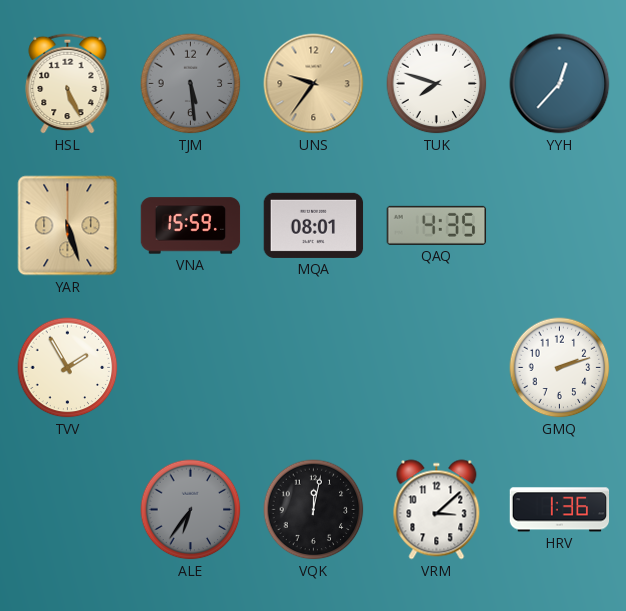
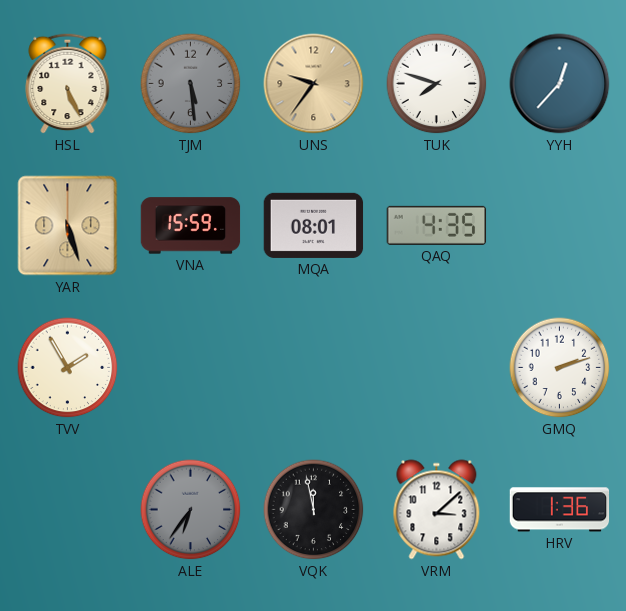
VQK: 12:02 -> 11:58
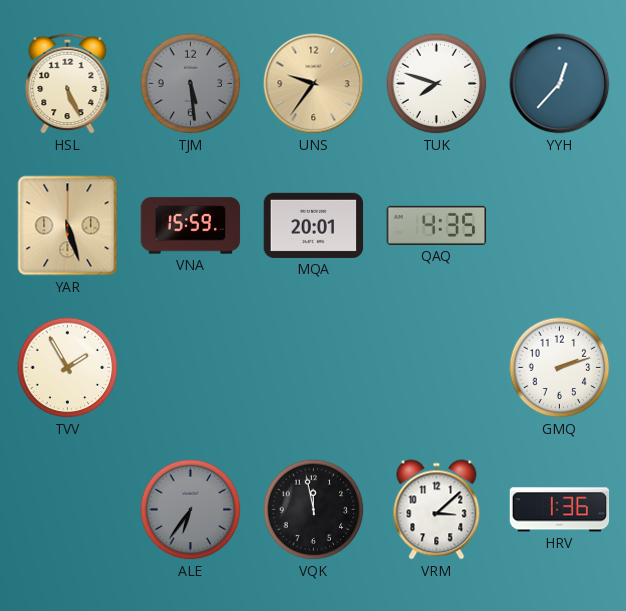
MQA: 08:01 -> 20:01
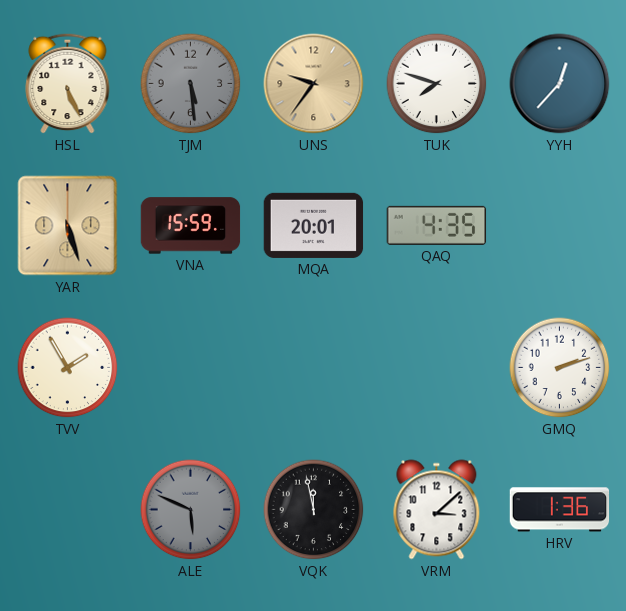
ALE: 6:36 -> 5:49
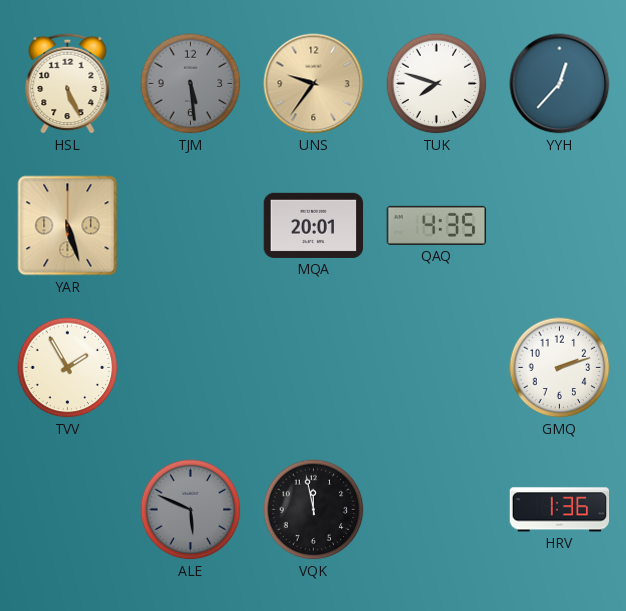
VNA: 15:59 -> none
VRM: 3:08 -> none
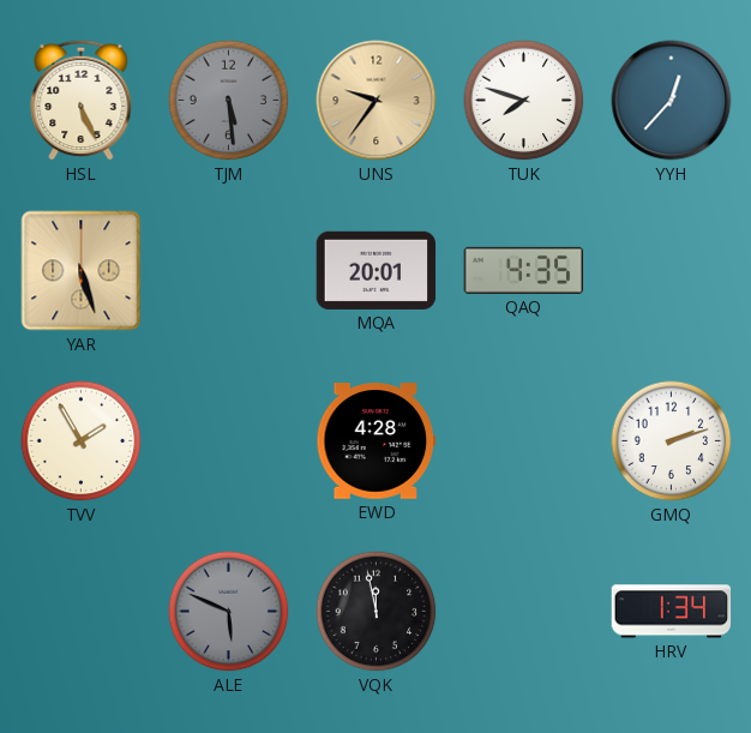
EWD: none -> 4:28
HRV: 1:36 -> 1:34
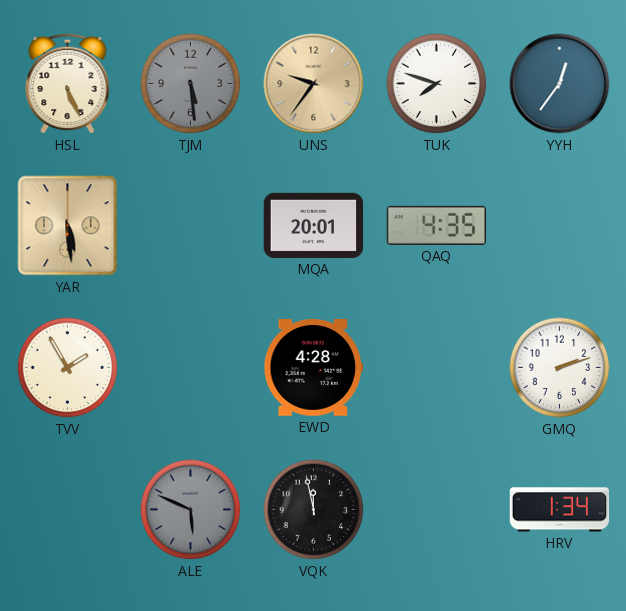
YYH: 12:37 -> 12:36
YAR: 5:27 -> 5:29
